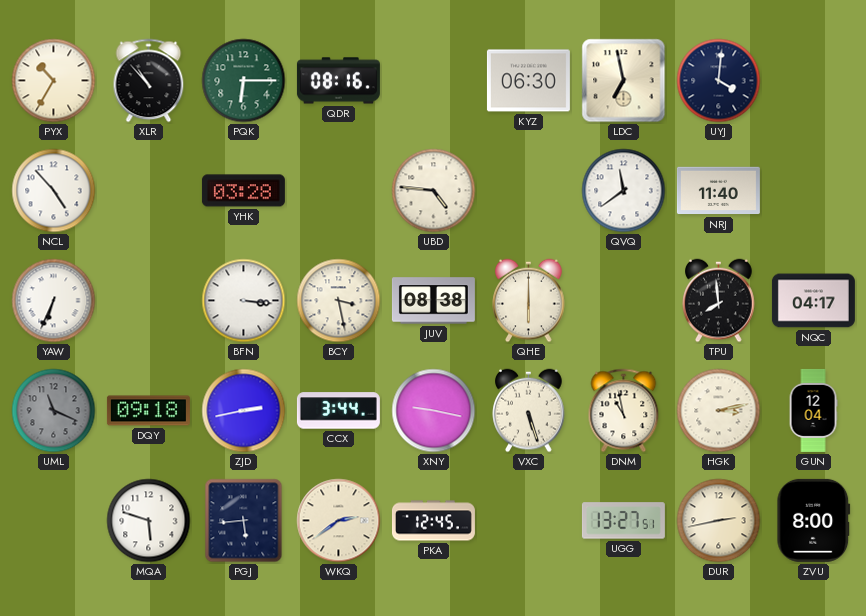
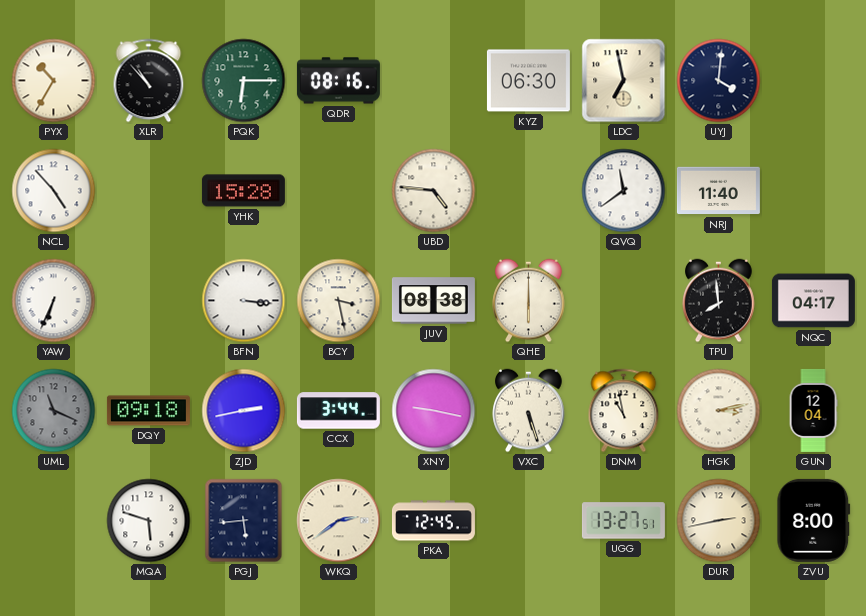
YHK: 03:28 -> 15:28
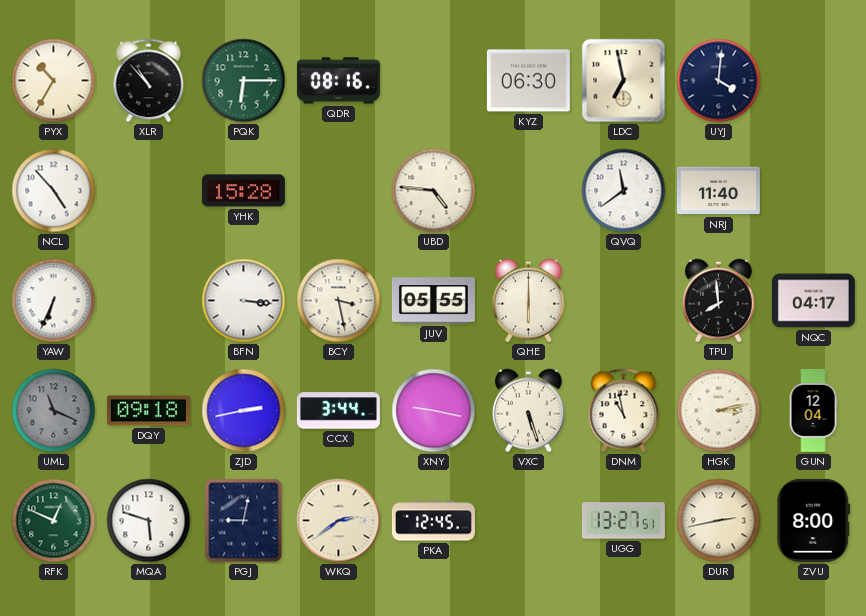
JUV: 08:38 -> 05:55
RFK: none -> 12:49
PGJ: 5:44 -> 9:02
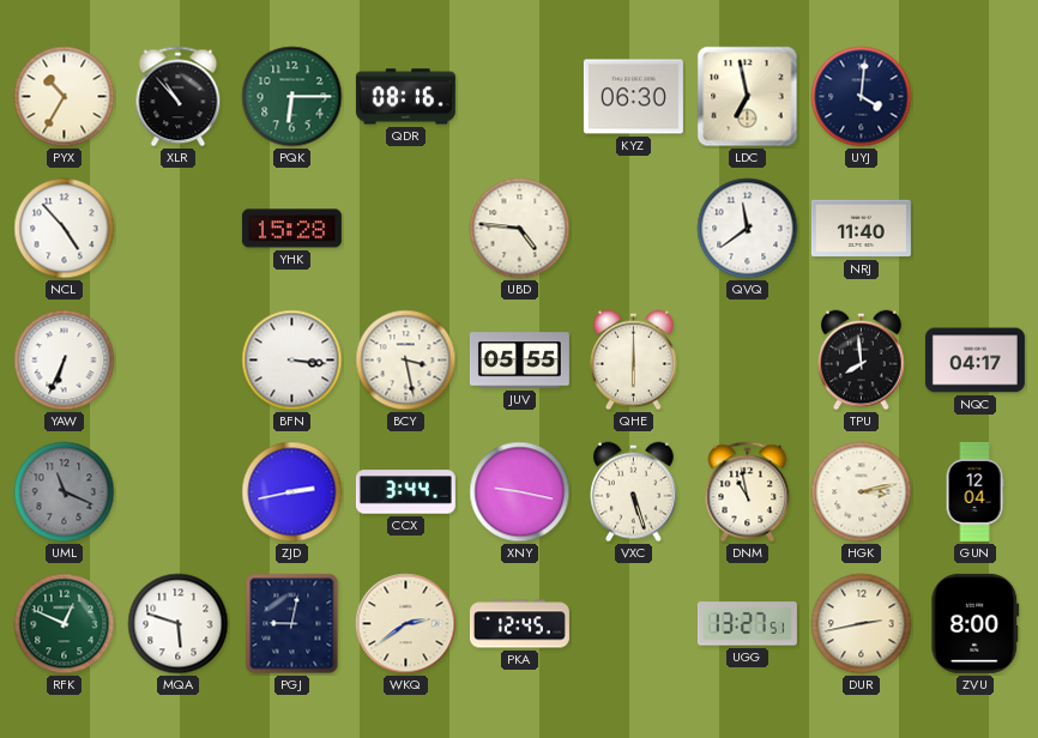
DQY: 09:18 -> none
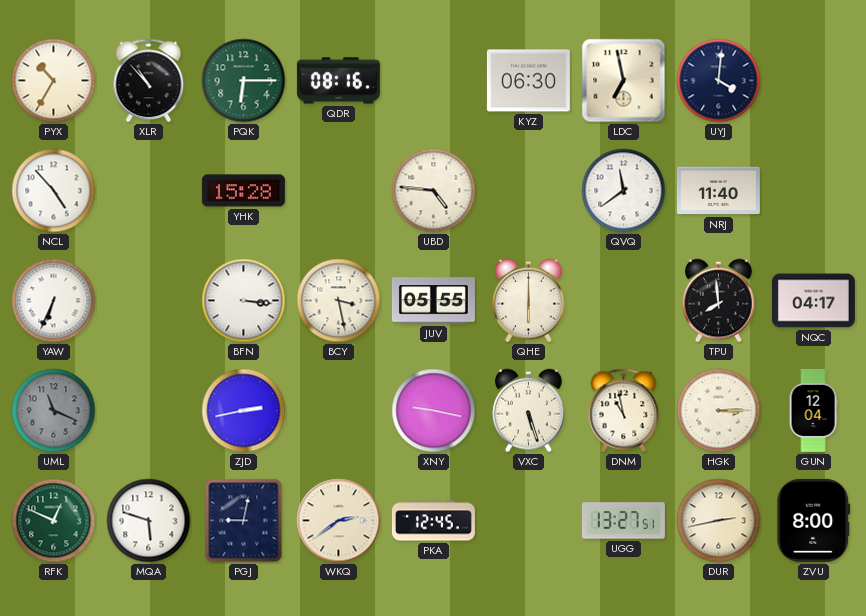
CCX: 3:44 -> none
HGK: 3:13 -> 3:15
